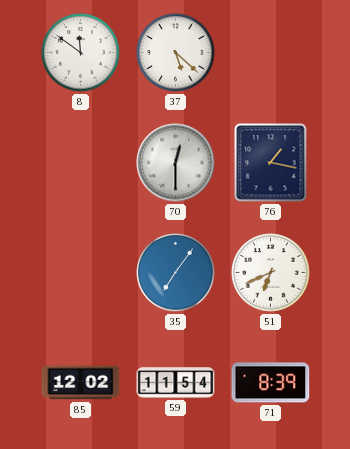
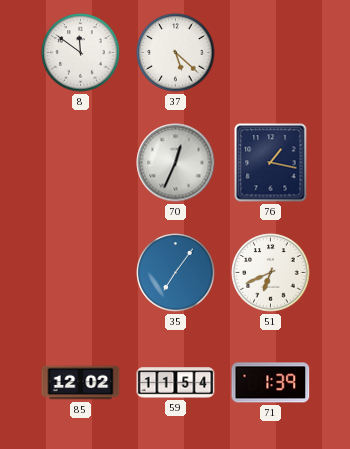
70: 12:30 -> 12:34
71: 8:39 -> 1:39
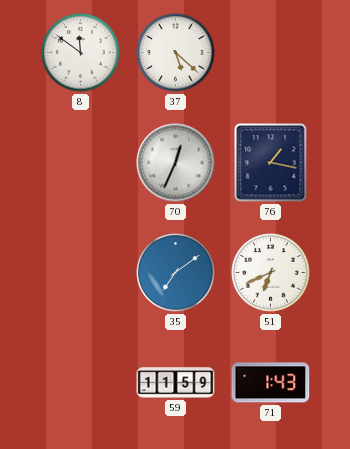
35: 7:06 -> 7:09
85: 12:02 -> none
59: 11:54 -> 11:59
71: 1:39 -> 1:43
